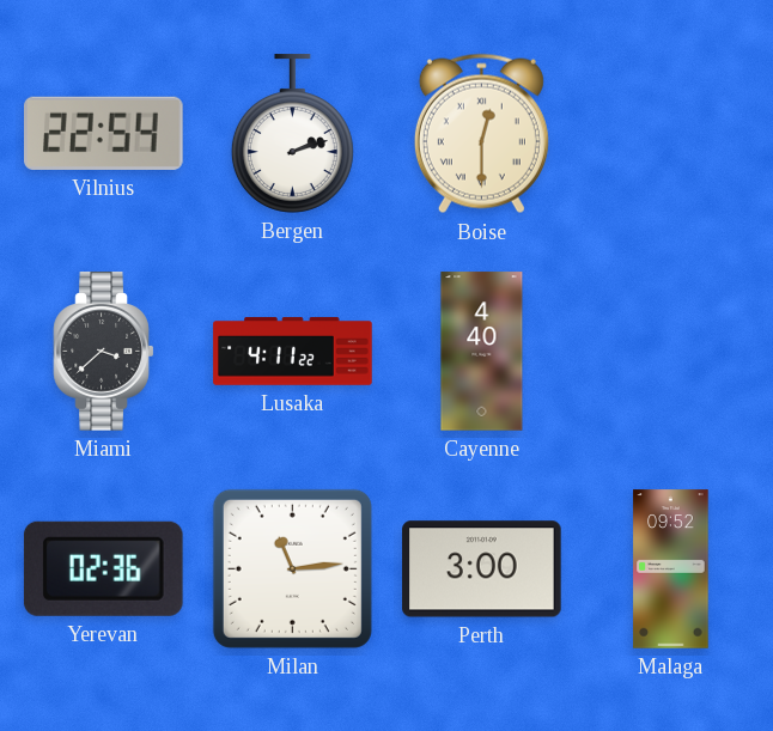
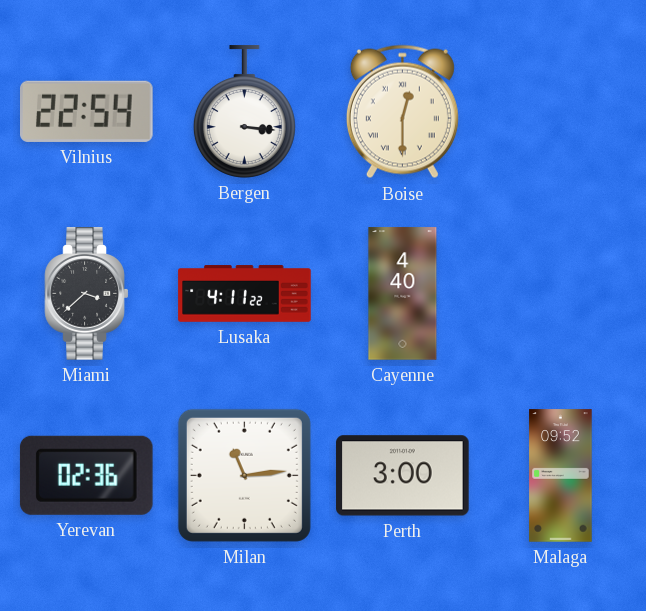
Bergen: 2:12 -> 3:16
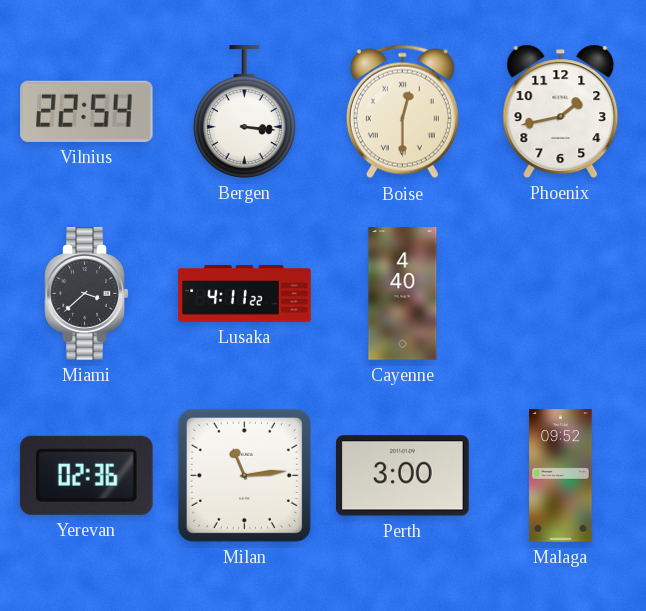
Phoenix: none -> 1:43
